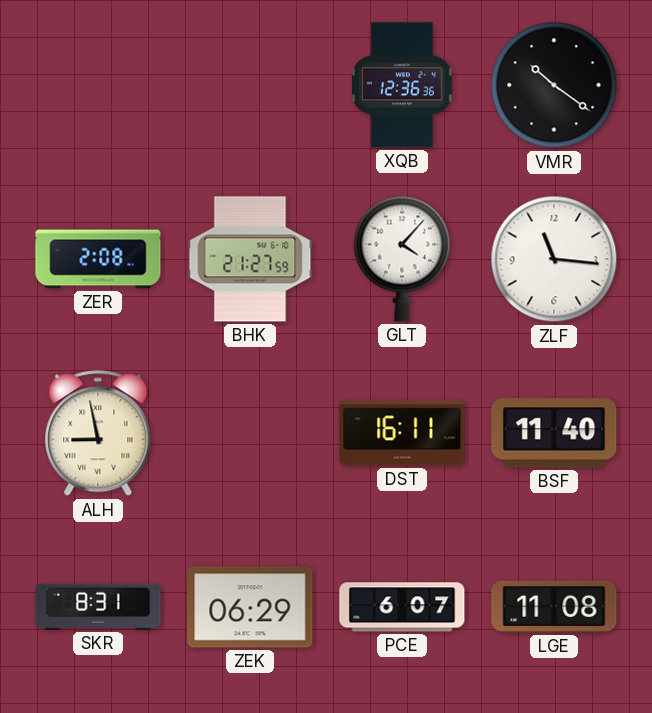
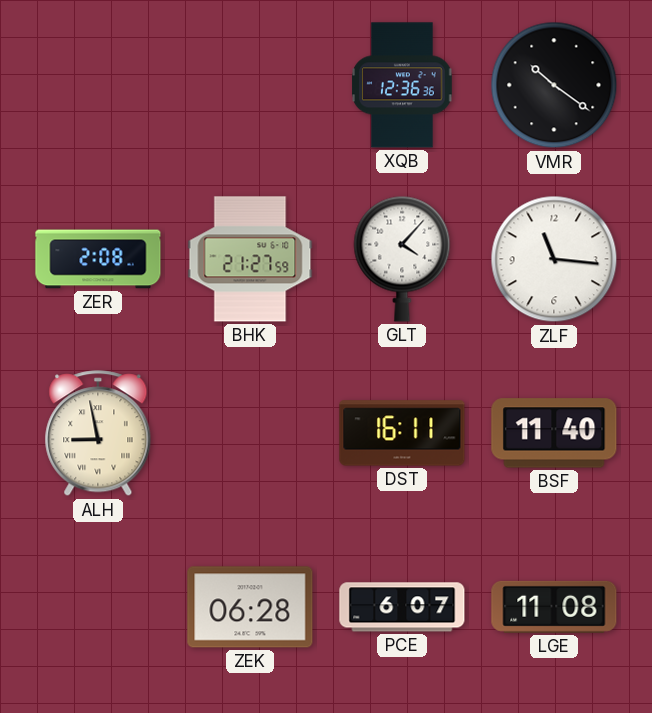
SKR: 8:31 -> none
ZEK: 06:29 -> 06:28
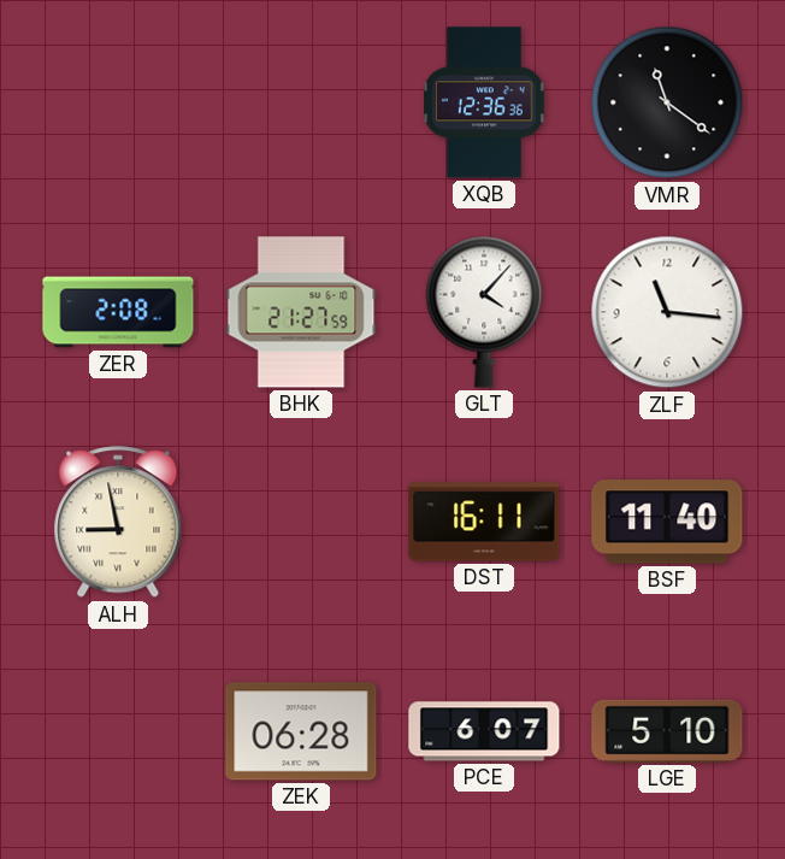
VMR: 10:21 -> 11:21
LGE: 11:08 -> 5:10
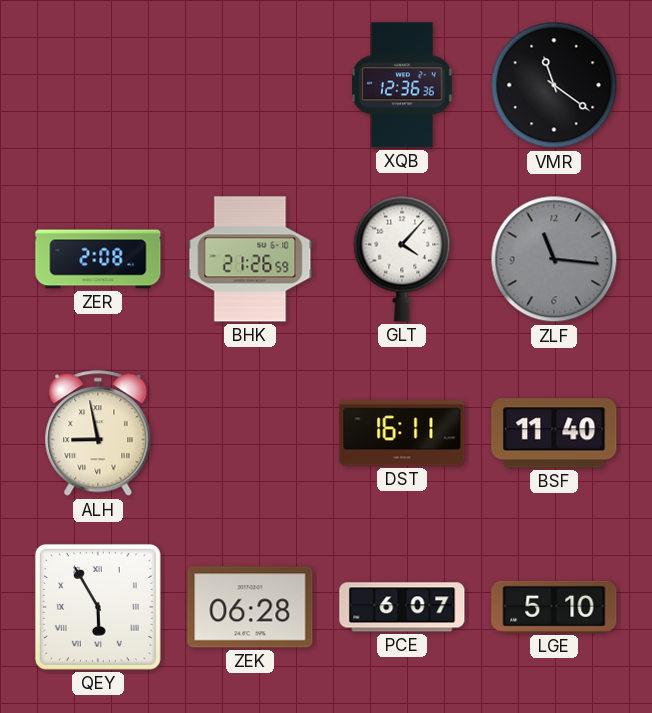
BHK: 21:27 -> 21:26
ZLF dial: white -> grey
QEY: none -> 5:55
